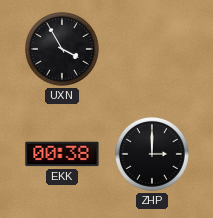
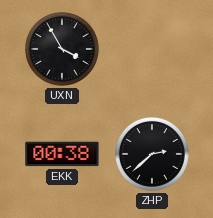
ZHP: 3:00 -> 2:38
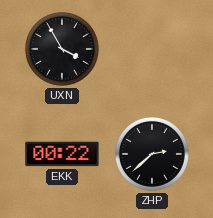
EKK: 00:38 -> 00:22
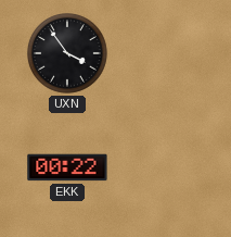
UXN: 3:55 -> 3:54
ZHP: 2:38 -> none
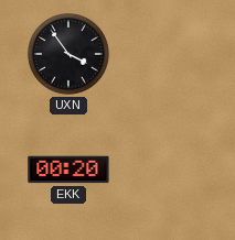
EKK: 00:22 -> 00:20
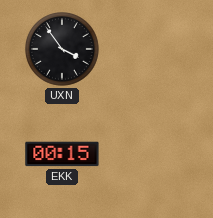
EKK: 00:20 -> 00:15
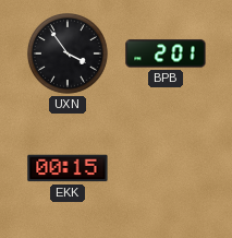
BPB: none -> 2:01
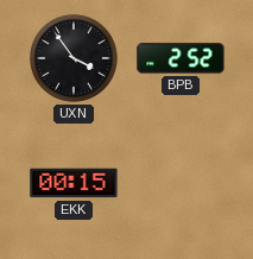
BPB: 2:01 -> 2:52
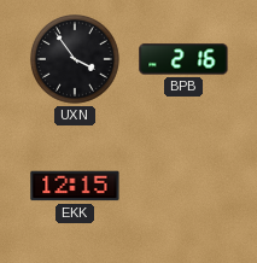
BPB: 2:52 -> 2:16
EKK: 00:15 -> 12:15
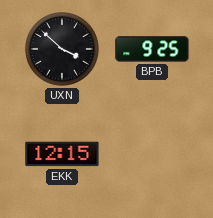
UXN: 3:54 -> 3:52
BPB: 2:16 -> 9:25
